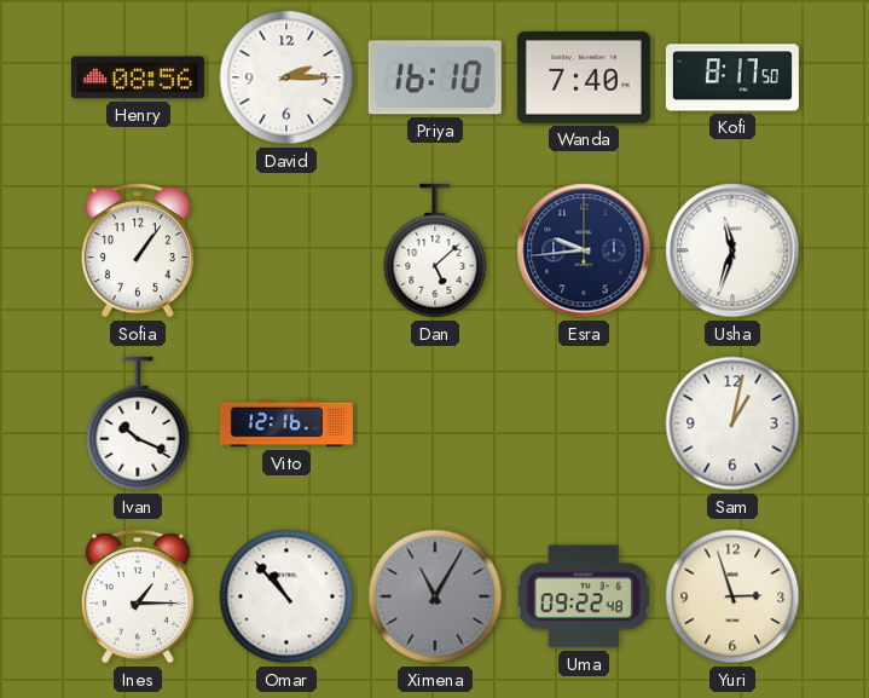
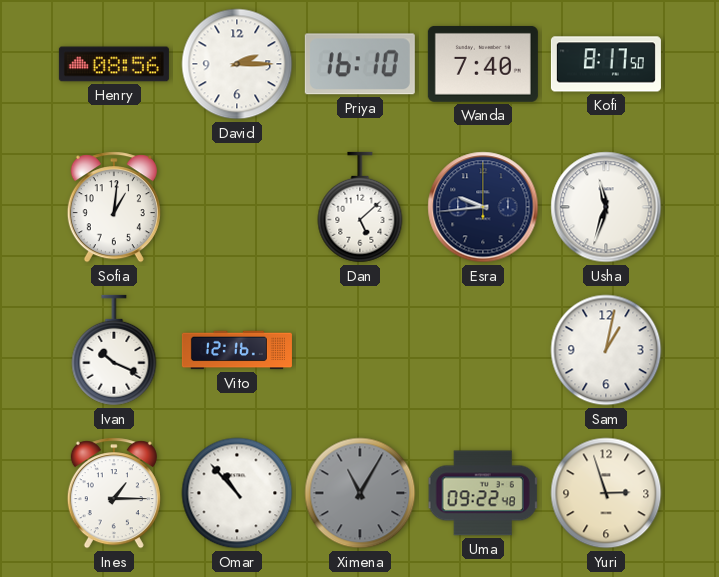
Sofia: 1:06 -> 1:01
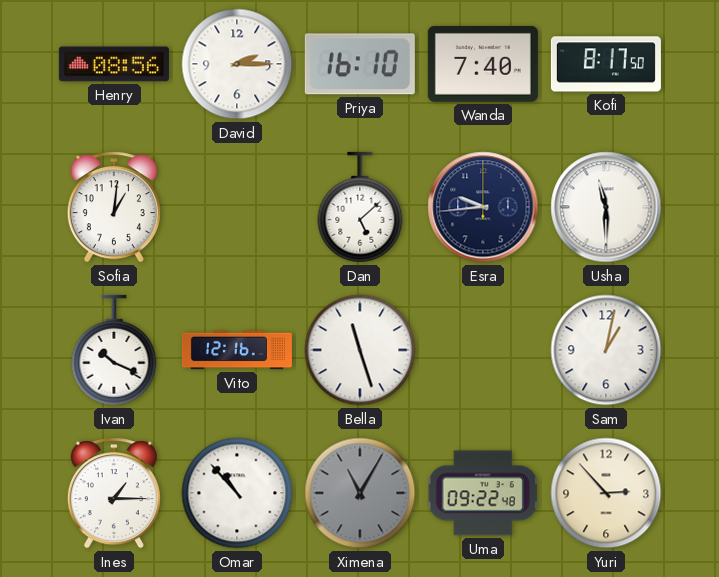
Usha: 11:33 -> 11:30
Bella: none -> 11:27
Yuri: 2:57 -> 2:53
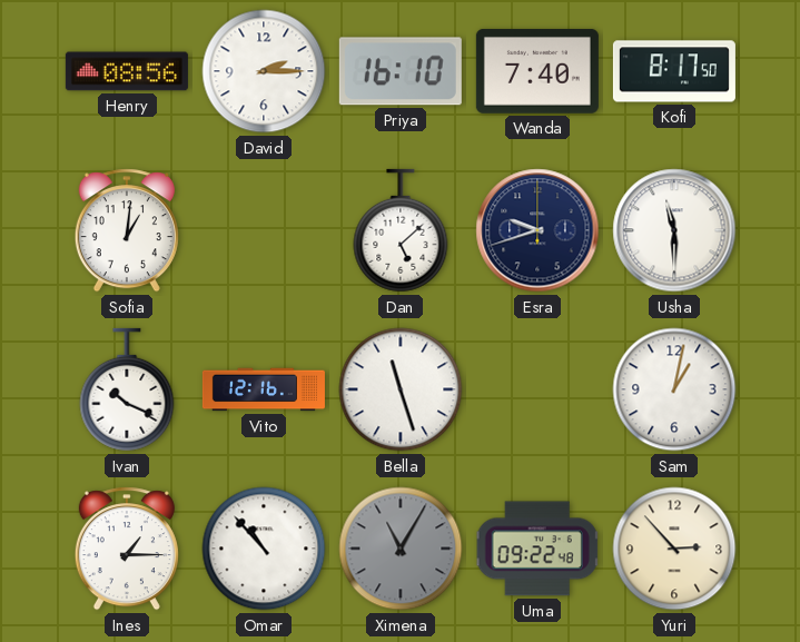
Esra: 9:44 -> 9:42
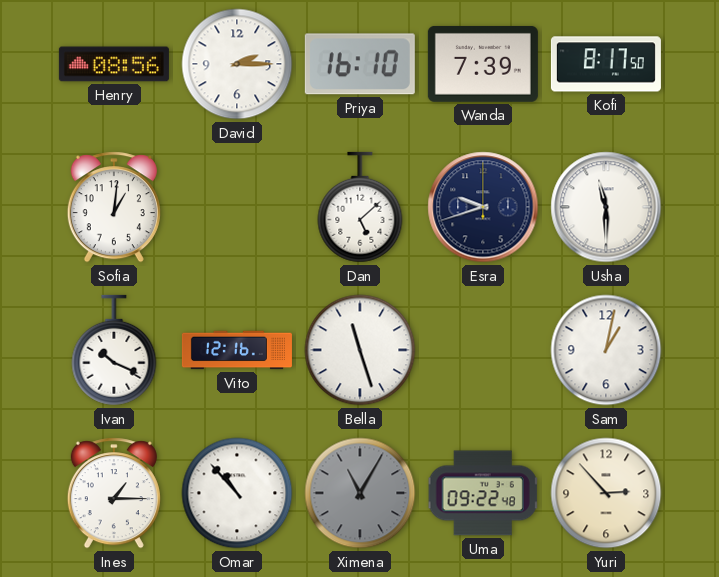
Wanda: 7:40 -> 7:39
